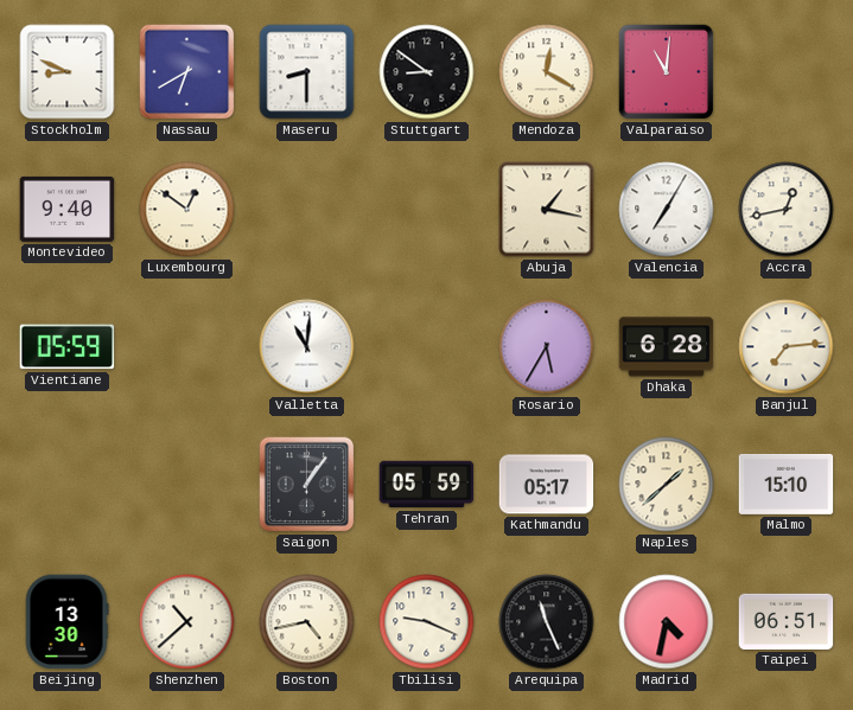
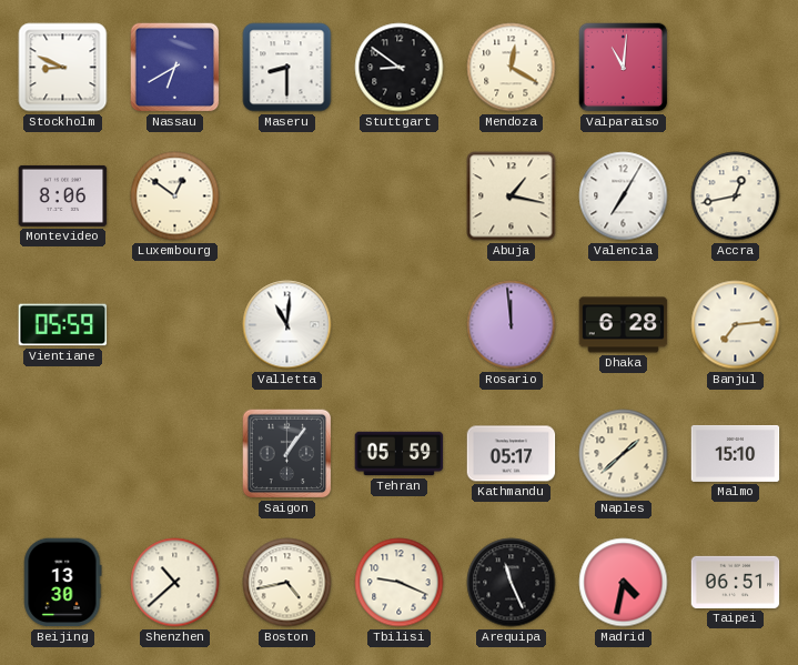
Montevideo: 9:40 -> 8:06
Rosario: 5:35 -> 11:59
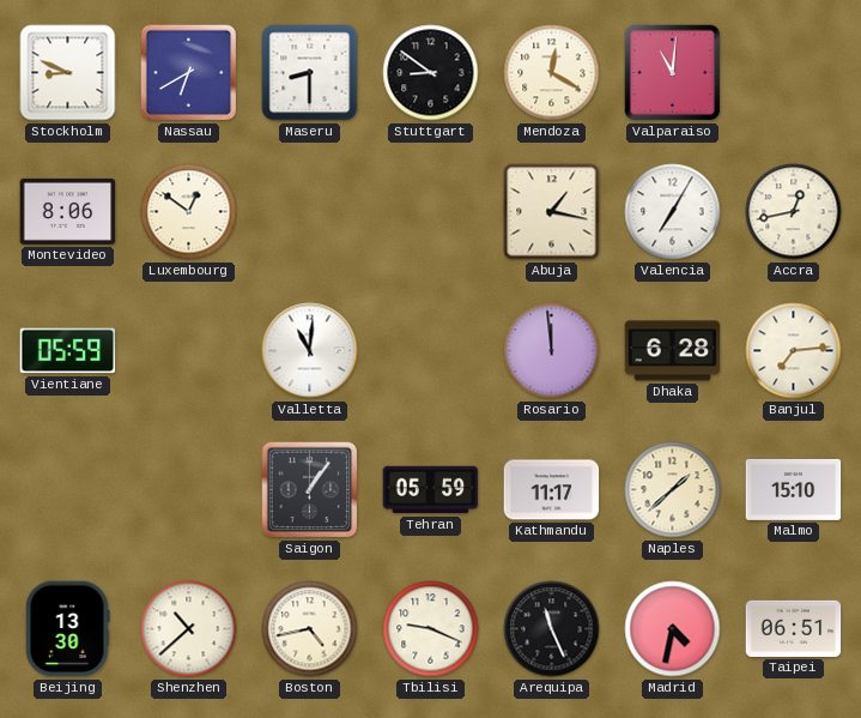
Kathmandu: 05:17 -> 11:17
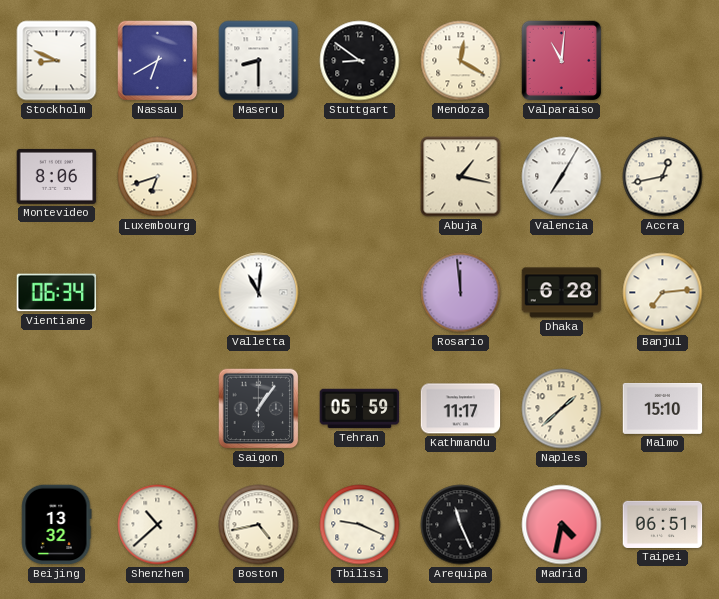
Luxembourg: 12:51 -> 6:42
Vientiane: 05:59 -> 06:34
Beijing: 13:30 -> 13:32
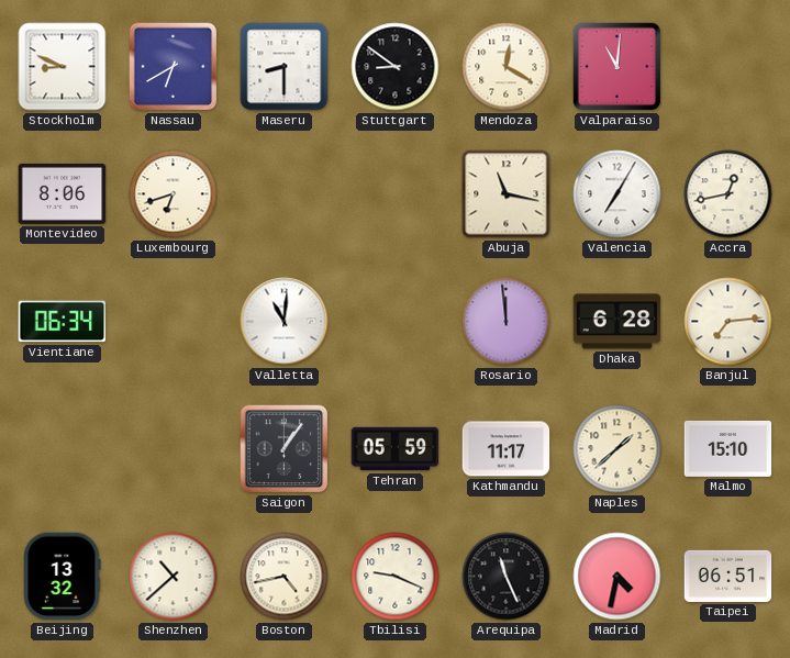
Abuja: 1:17 -> 11:17
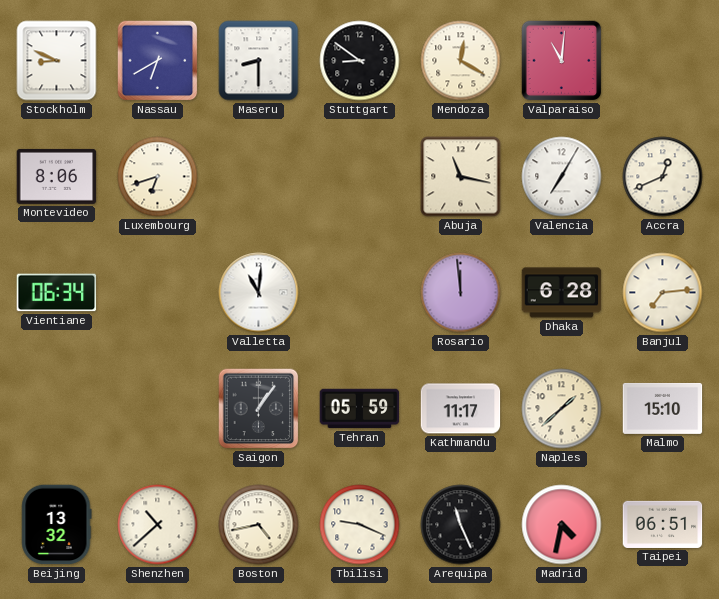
Accra: 12:43 -> 12:41
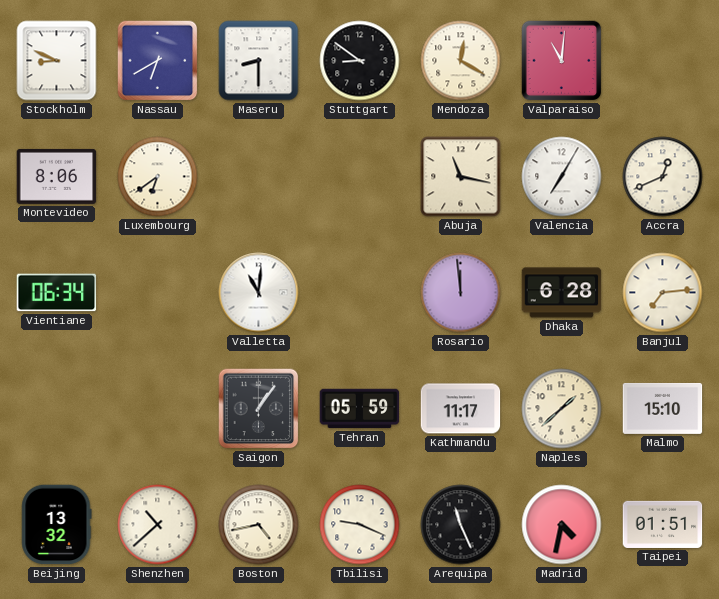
Luxembourg: 6:42 -> 6:39
Taipei: 06:51 -> 01:51
